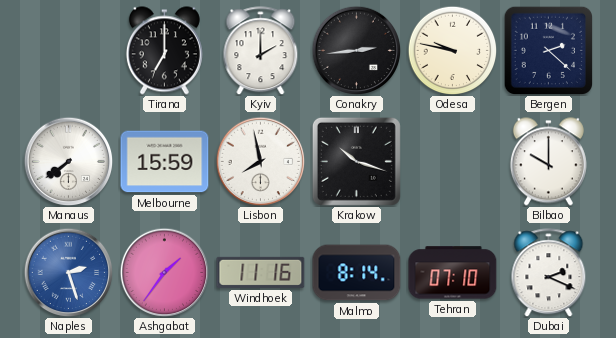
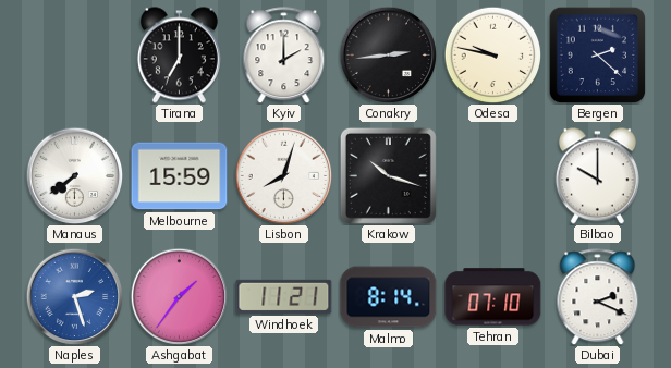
Lisbon: 7:58 -> 8:03
Windhoek: 11:16 -> 11:21
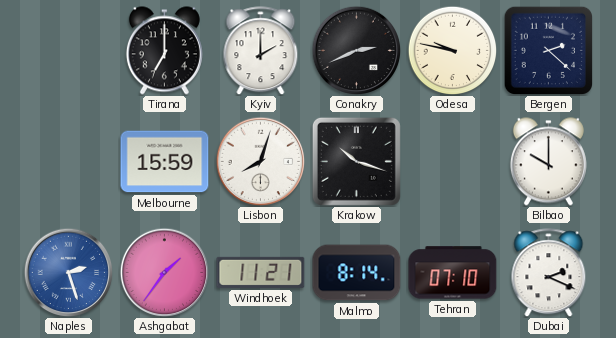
Conakry: 2:44 -> 2:41
Manaus: 7:39 -> none
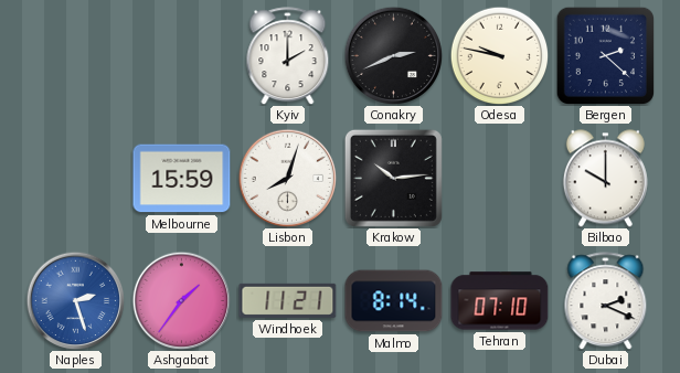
Tirana: 7:00 -> none
Krakow: 10:18 -> 10:14
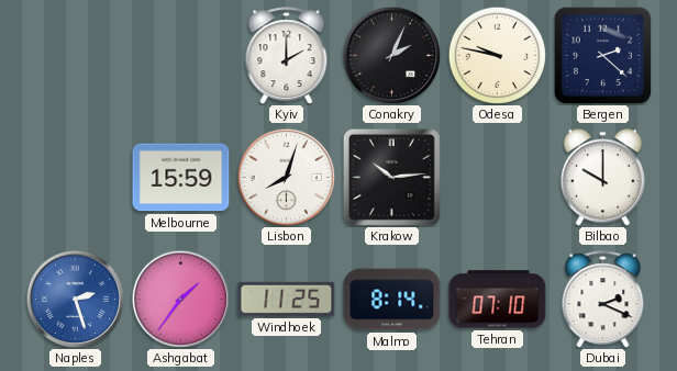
Conakry: 2:41 -> 2:04
Windhoek: 11:21 -> 11:25
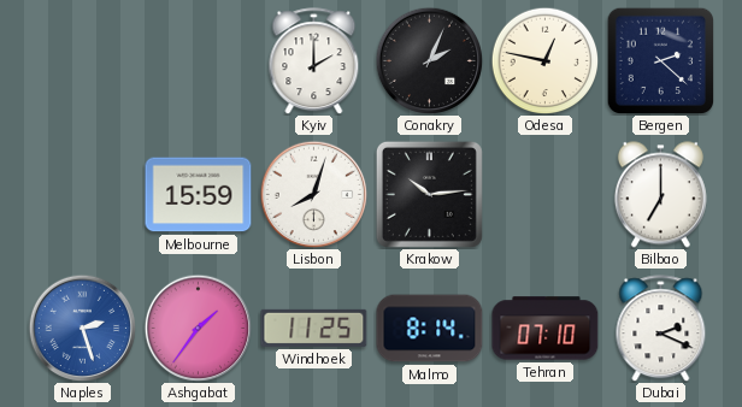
Odesa: 9:47 -> 12:47
Bilbao: 10:00 -> 7:00
